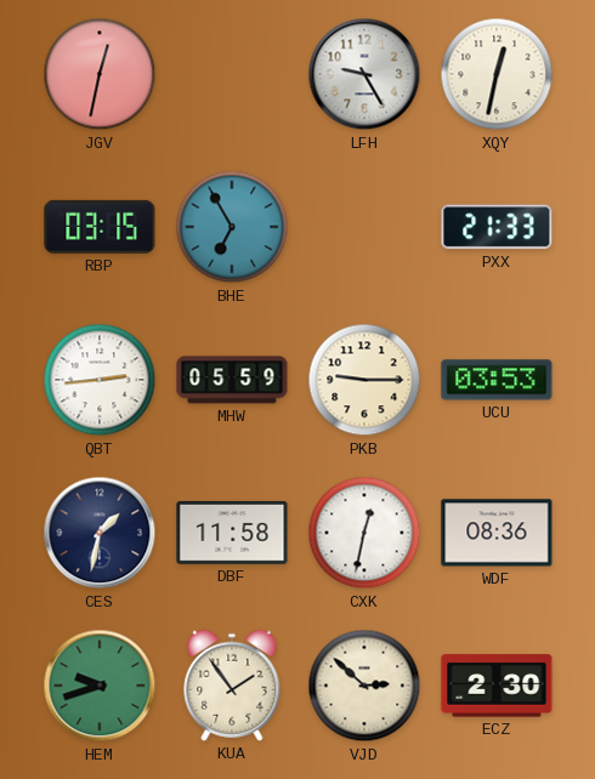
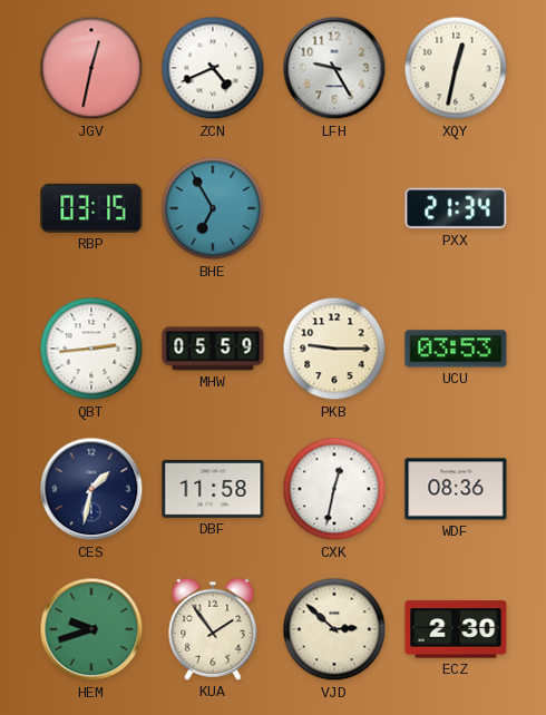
ZCN: none -> 4:41
PXX: 21:33 -> 21:34
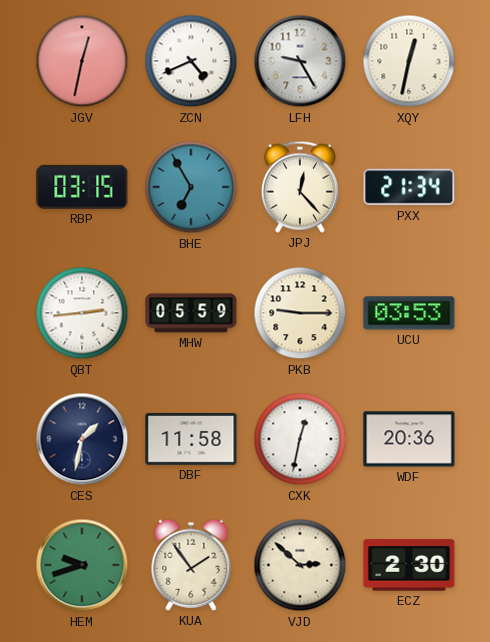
JPJ: none -> 12:23
WDF: 08:36 -> 20:36
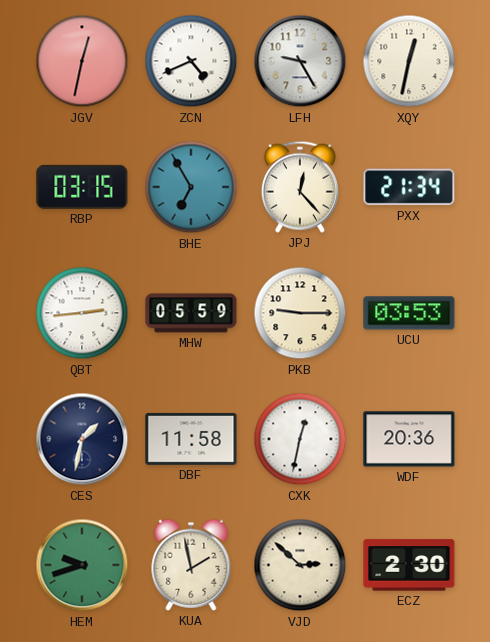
KUA: 1:54 -> 1:58
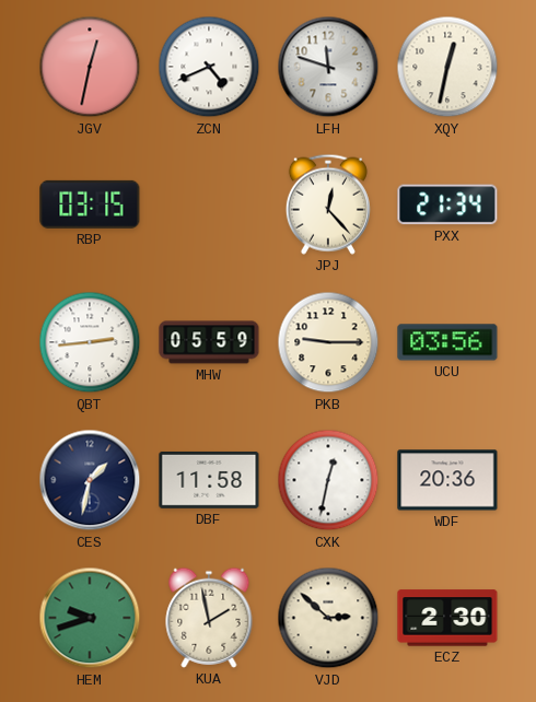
LFH: 9:25 -> 11:48
BHE: 6:55 -> none
UCU: 03:53 -> 03:56
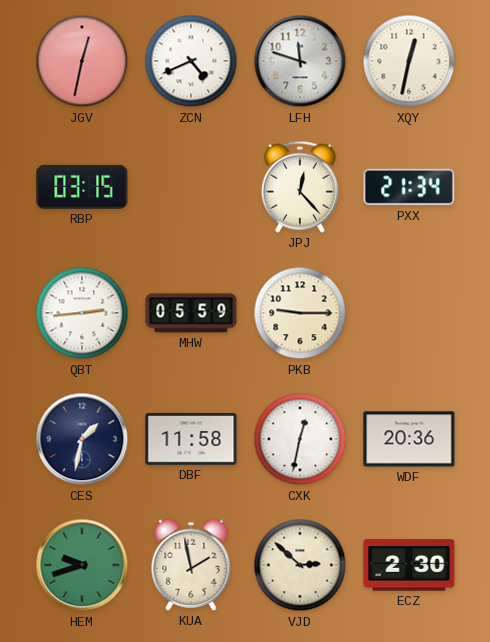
UCU: 03:56 -> none
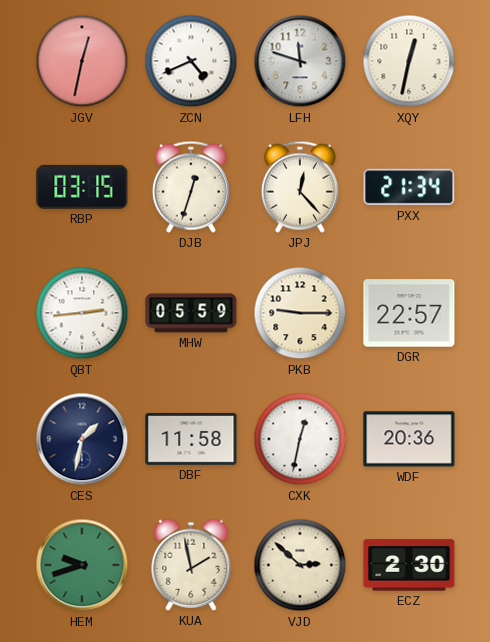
DJB: none -> 12:33
DGR: none -> 22:57
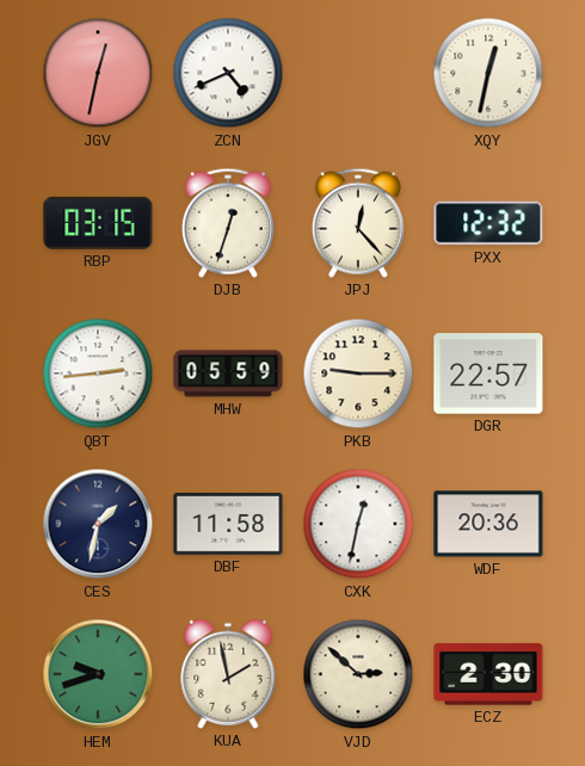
LFH: 11:48 -> none
PXX: 21:34 -> 12:32
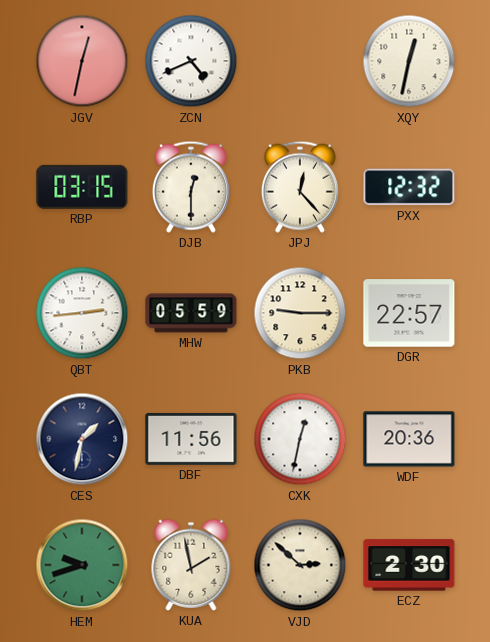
DJB: 12:33 -> 12:30
DBF: 11:58 -> 11:56
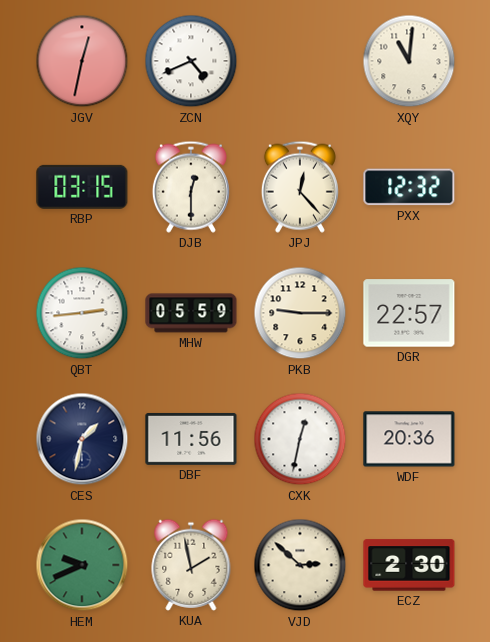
XQY: 12:32 -> 11:01
HEM: 9:42 -> 9:41
